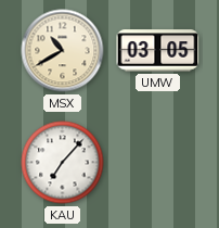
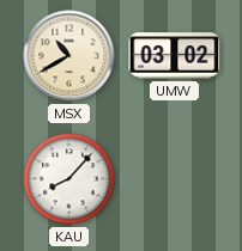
UMW: 03:05 -> 03:02
KAU: 7:07 -> 8:07
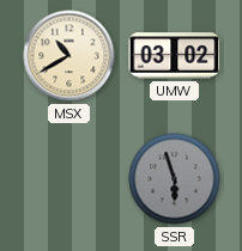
KAU: 8:07 -> none
SSR: none -> 5:57
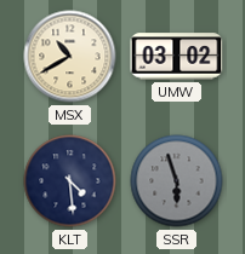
KLT: none -> 4:29
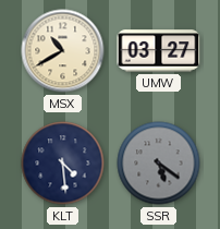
UMW: 03:02 -> 03:27
SSR: 5:57 -> 5:21
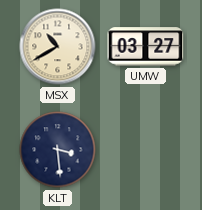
KLT: 4:29 -> 3:29
SSR: 5:21 -> none
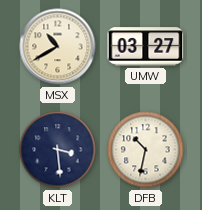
DFB: none -> 10:32
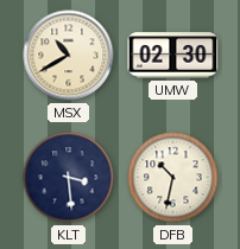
UMW: 03:27 -> 02:30
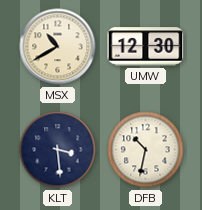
UMW: 02:30 -> 12:30
